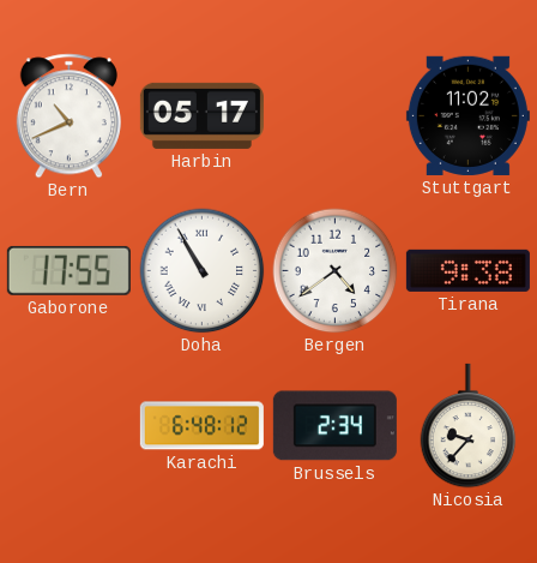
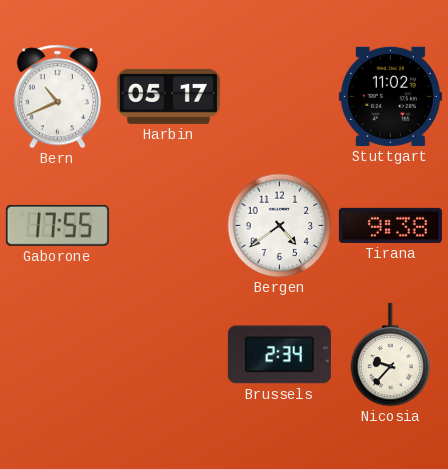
Doha: 10:55 -> none
Karachi: 6:48 -> none
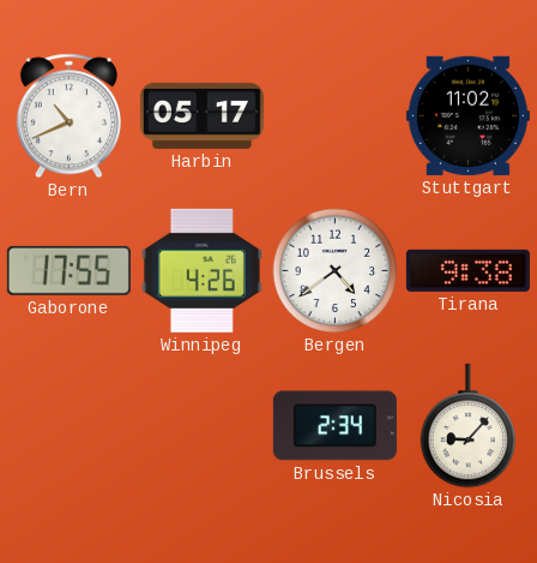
Winnipeg: none -> 4:26
Nicosia: 9:37 -> 9:07
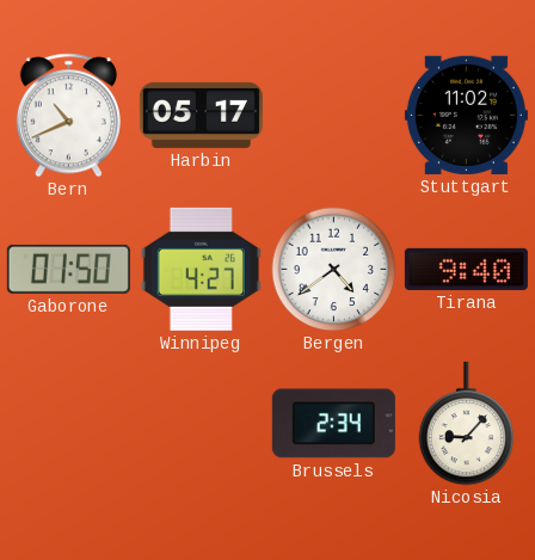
Gaborone: 17:55 -> 01:50
Winnipeg: 4:26 -> 4:27
Tirana: 9:38 -> 9:40
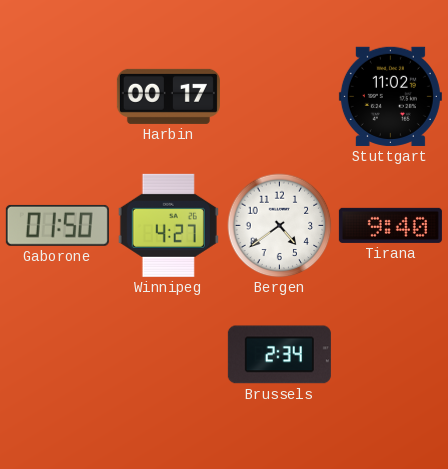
Bern: 10:41 -> none
Harbin: 05:17 -> 00:17
Nicosia: 9:07 -> none
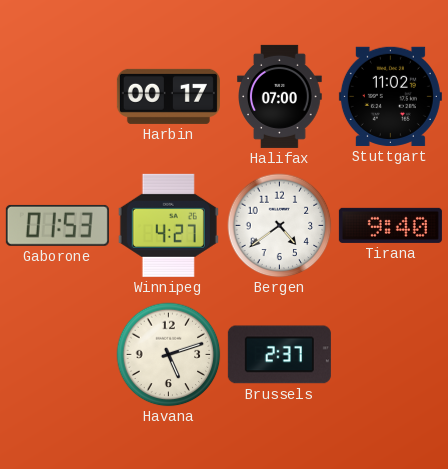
Halifax: none -> 07:00
Gaborone: 01:50 -> 01:53
Havana: none -> 5:12
Brussels: 2:34 -> 2:37
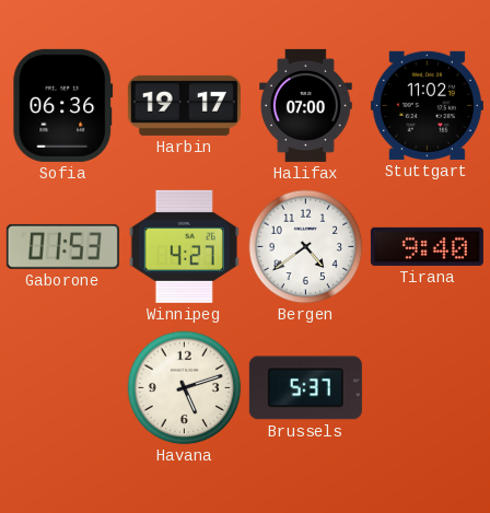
Sofia: none -> 06:36
Harbin: 00:17 -> 19:17
Brussels: 2:37 -> 5:37
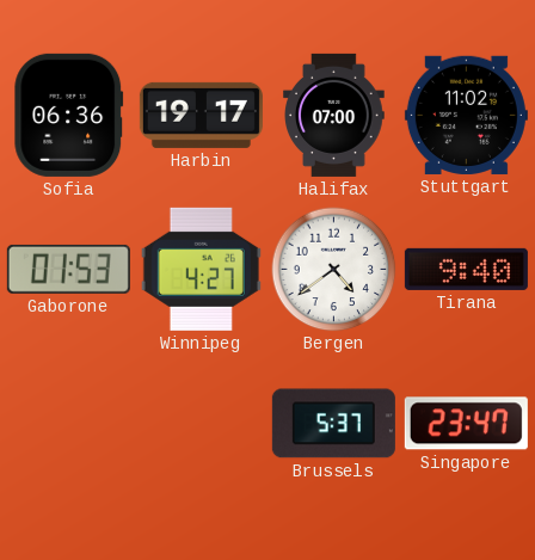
Havana: 5:12 -> none
Singapore: none -> 23:47
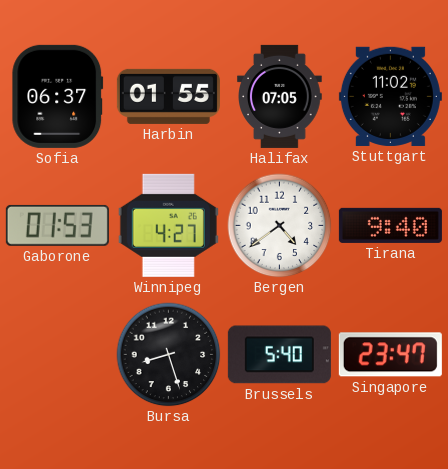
Sofia: 06:36 -> 06:37
Harbin: 19:17 -> 01:55
Halifax: 07:00 -> 07:05
Bursa: none -> 8:27
Brussels: 5:37 -> 5:40
